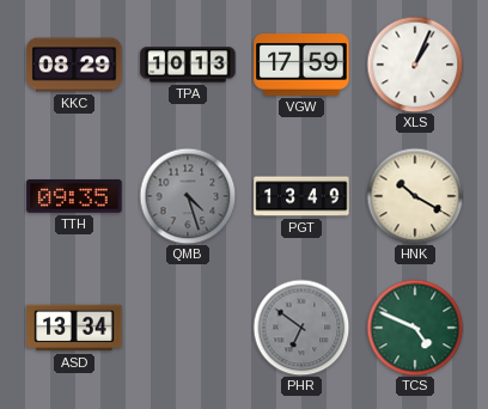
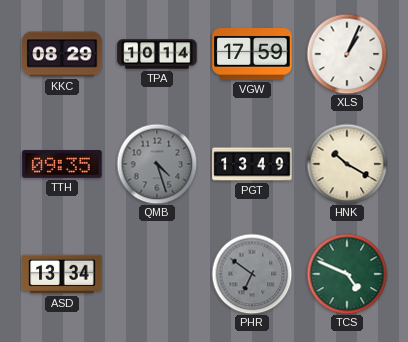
TPA: 10:13 -> 10:14
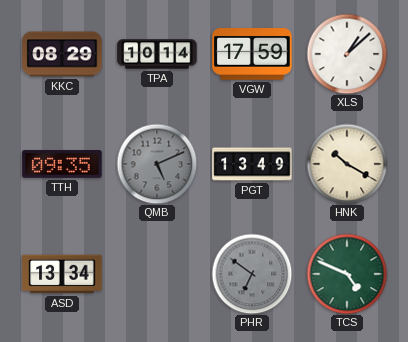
XLS: 1:04 -> 1:08
QMB: 4:27 -> 5:11
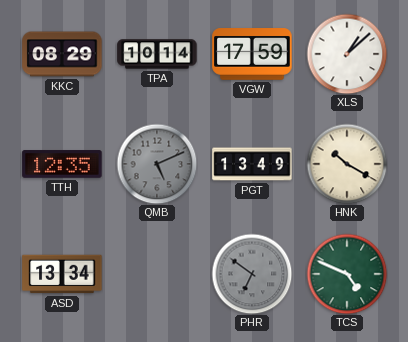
TTH: 09:35 -> 12:35
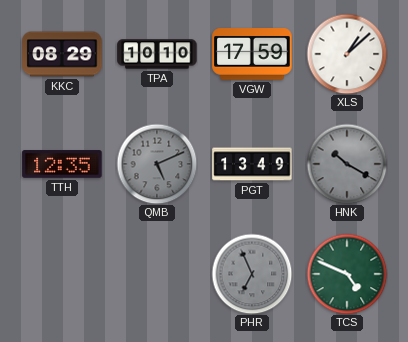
TPA: 10:14 -> 10:10
HNK dial: cream -> grey
ASD: 13:34 -> none
PHR: 6:51 -> 6:56
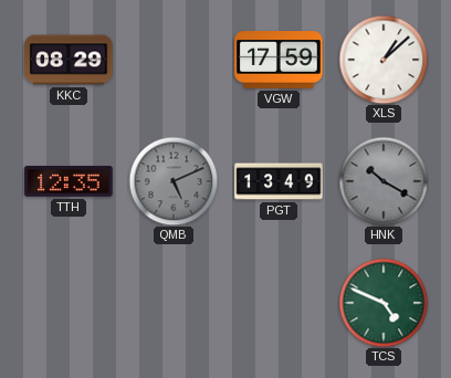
TPA: 10:10 -> none
PHR: 6:56 -> none
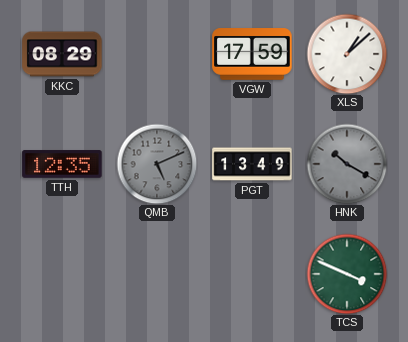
TCS: 4:49 -> 3:49
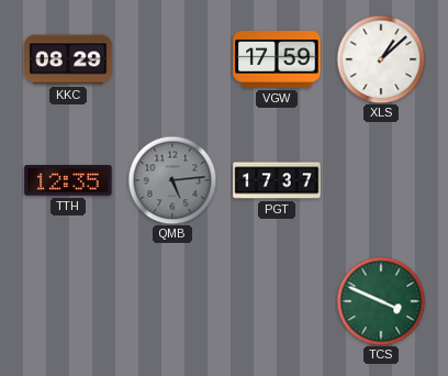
QMB: 5:11 -> 5:14
PGT: 13:49 -> 17:37
HNK: 10:20 -> none
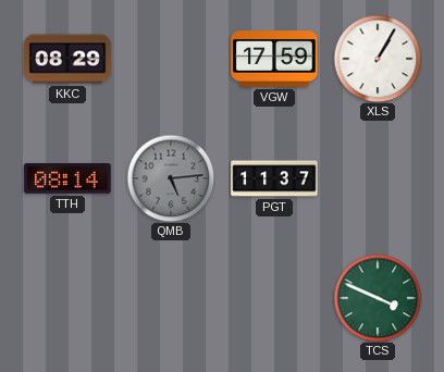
XLS: 1:08 -> 1:05
TTH: 12:35 -> 08:14
PGT: 17:37 -> 11:37
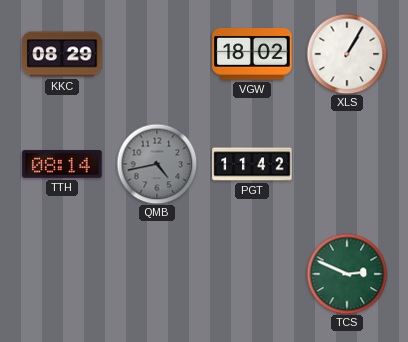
VGW: 17:59 -> 18:02
QMB: 5:14 -> 4:43
PGT: 11:37 -> 11:42
TCS: 3:49 -> 2:49
